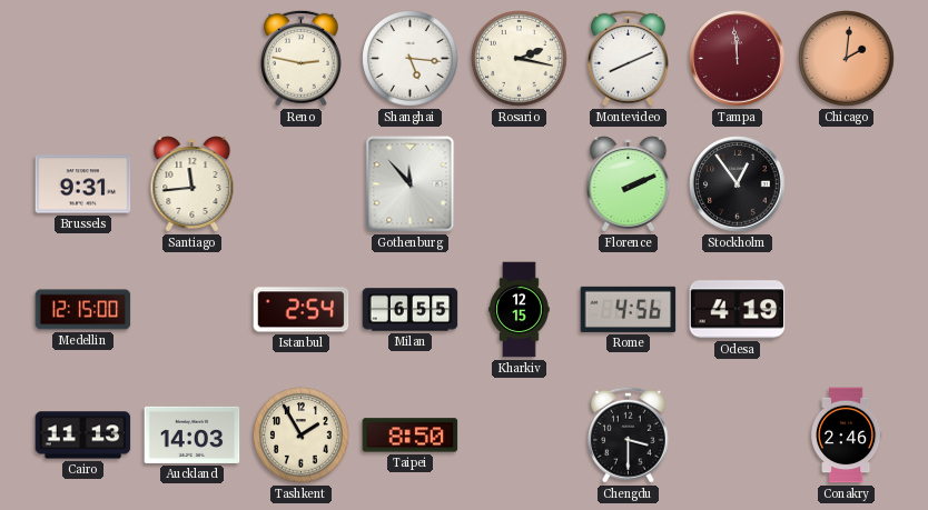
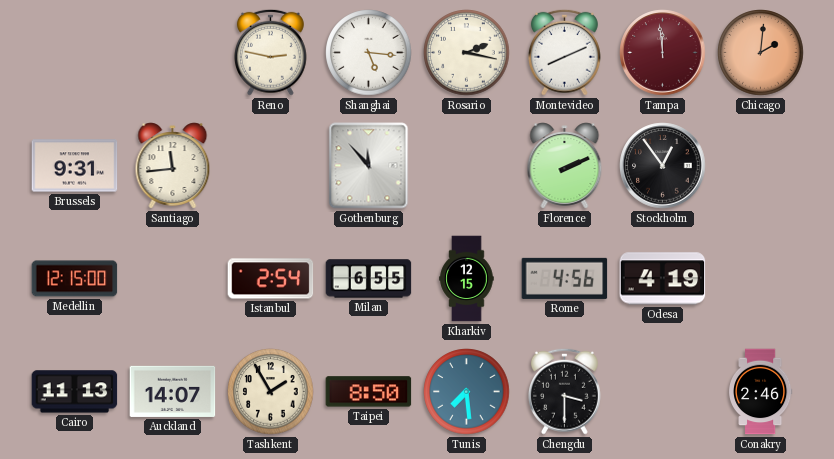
Auckland: 14:03 -> 14:07
Tunis: none -> 7:29
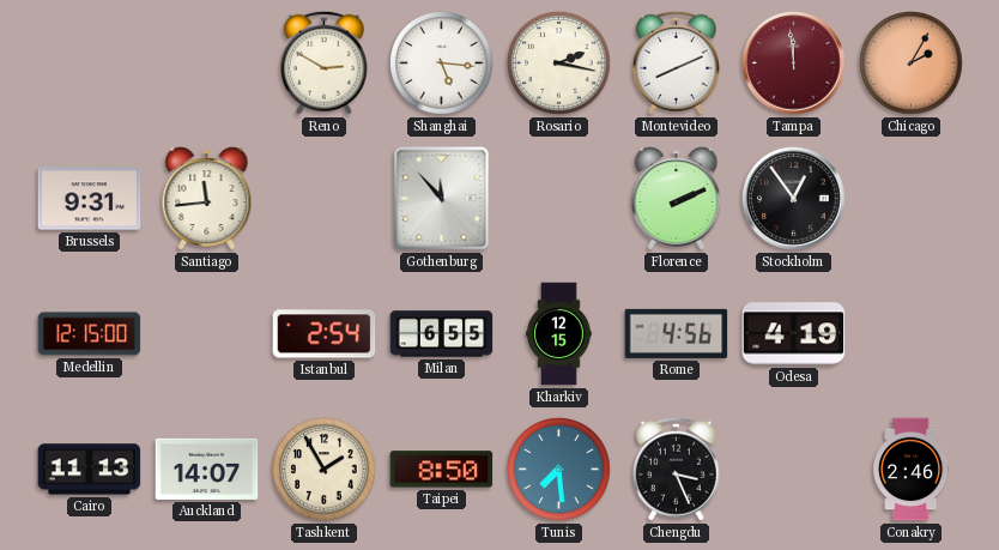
Reno: 2:47 -> 2:50
Chicago: 2:01 -> 2:05
Chengdu: 3:30 -> 3:26
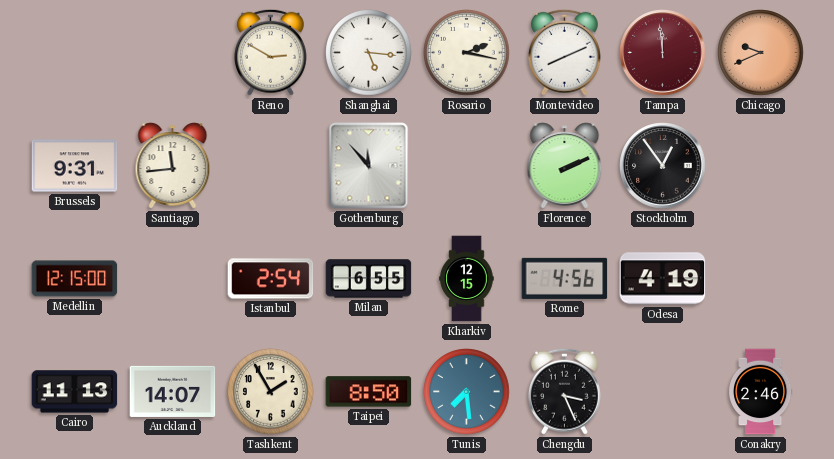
Chicago: 2:05 -> 9:41
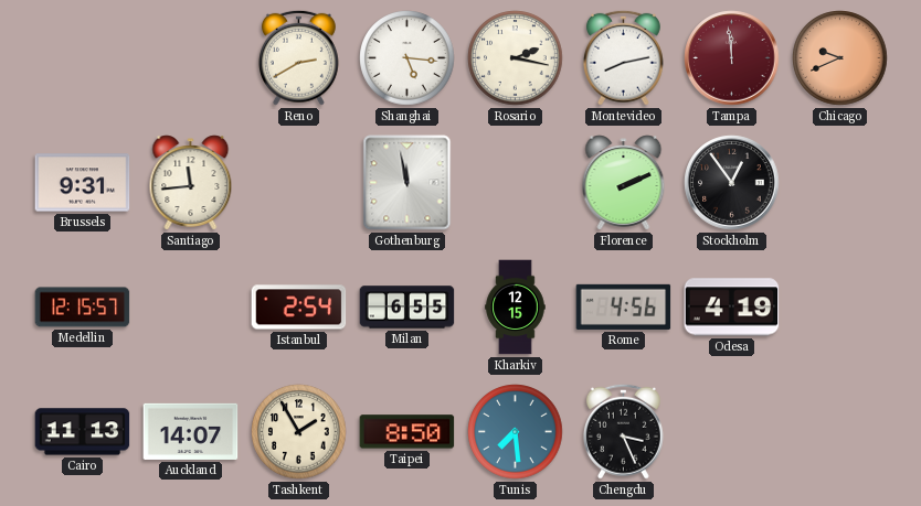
Reno: 2:50 -> 2:40
Montevideo: 8:11 -> 8:13
Gothenburg: 11:53 -> 11:58
Medellin: 12:15:00 -> 12:15:57
Conakry: 2:46 -> none
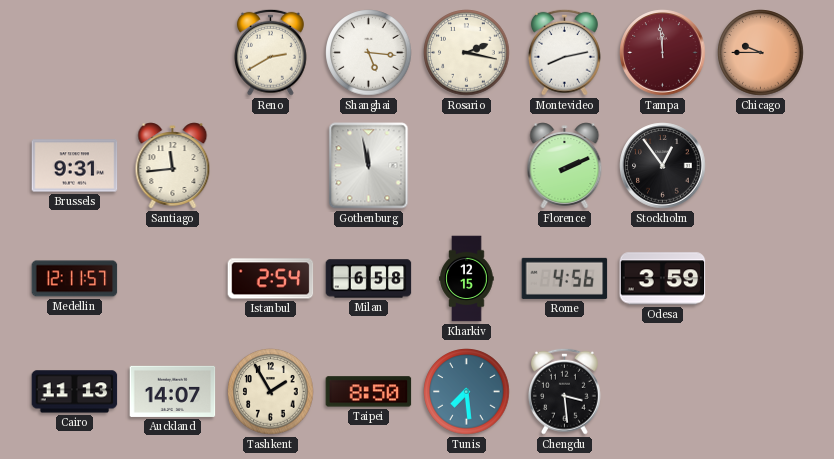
Chicago: 9:41 -> 9:45
Medellin: 12:15 -> 12:11
Milan: 6:55 -> 6:58
Odesa: 4:19 -> 3:59
Chengdu: 3:26 -> 3:29
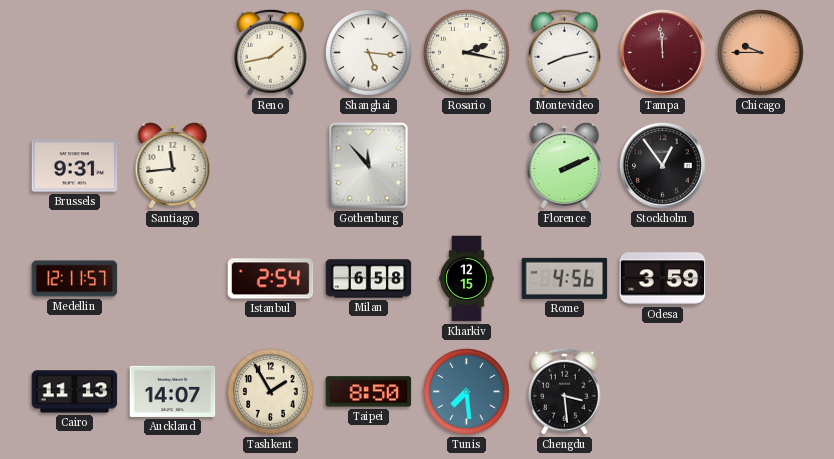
Reno: 2:40 -> 1:43
Gothenburg: 11:58 -> 11:53
